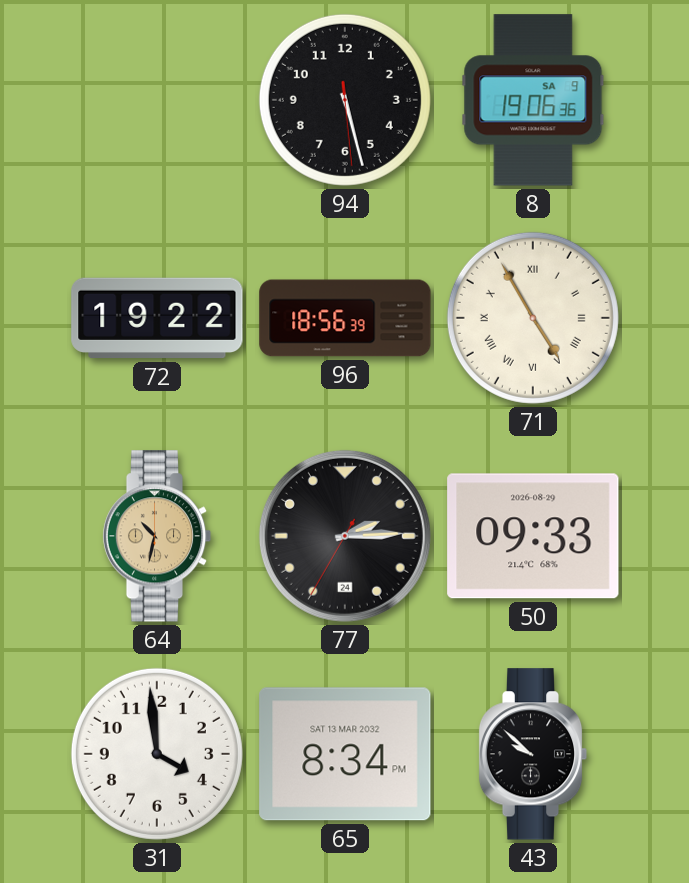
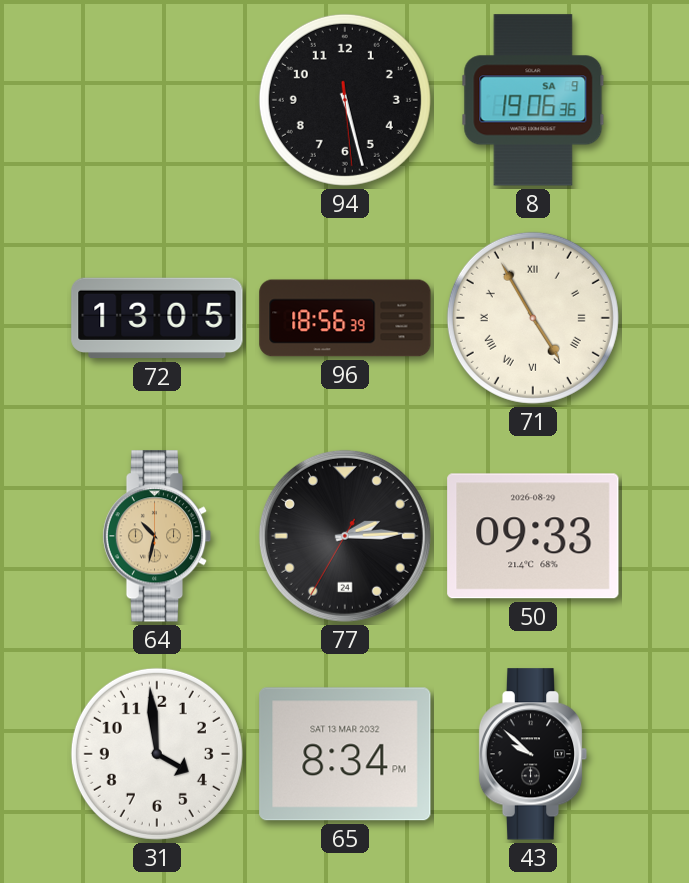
72: 19:22 -> 13:05
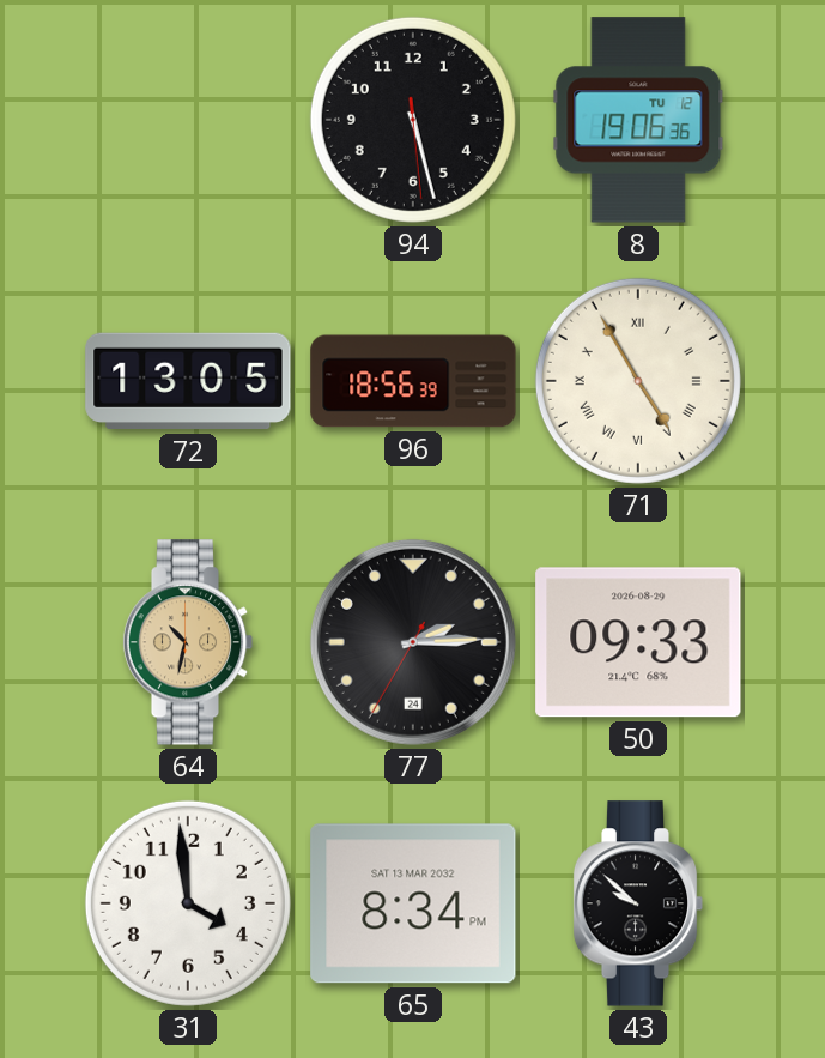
8 date: SA 9 -> TU 12
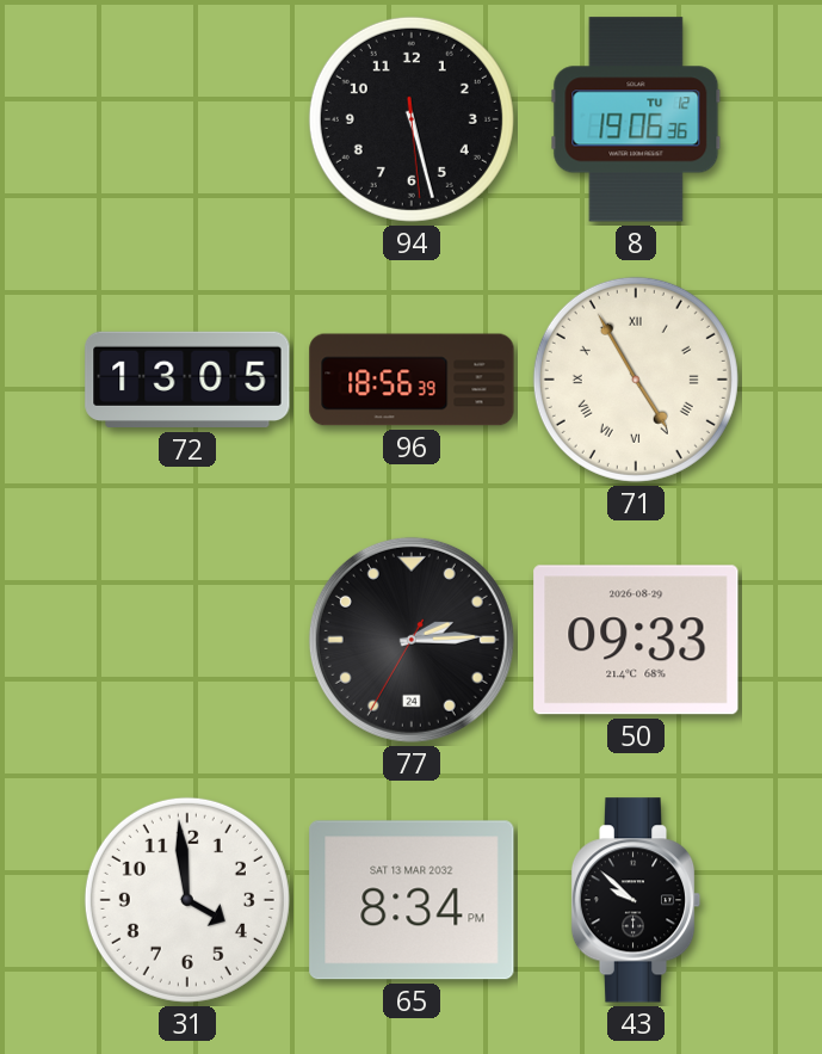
64: 10:32 -> none
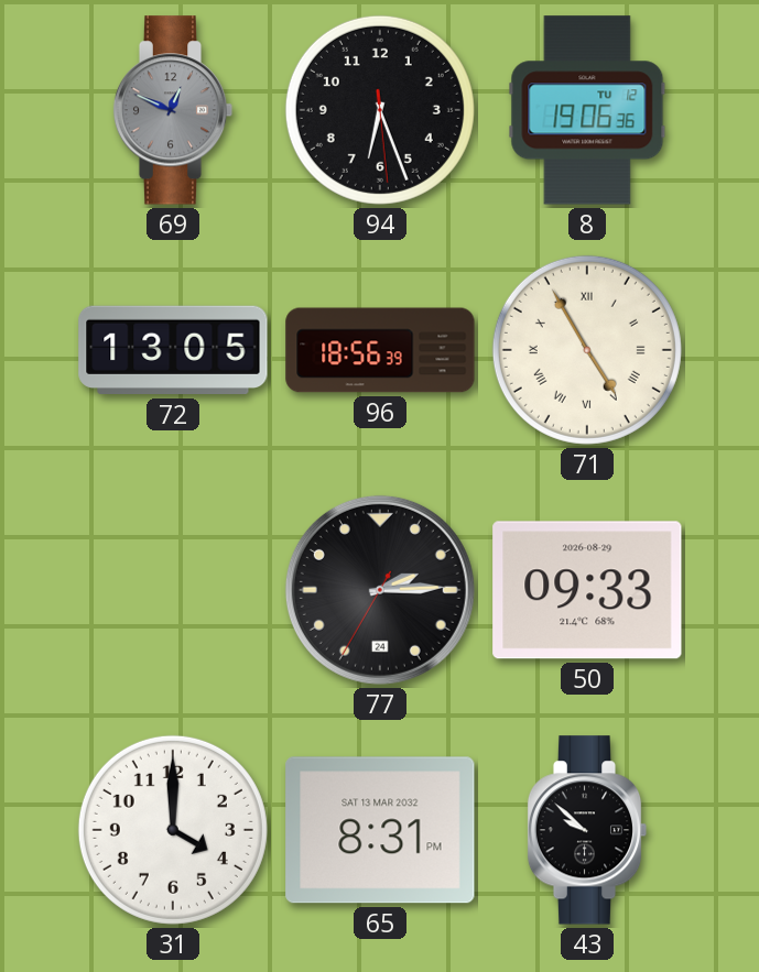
69: none -> 12:49
94: 5:27 -> 6:26
31: 3:59 -> 4:00
65: 8:34 -> 8:31
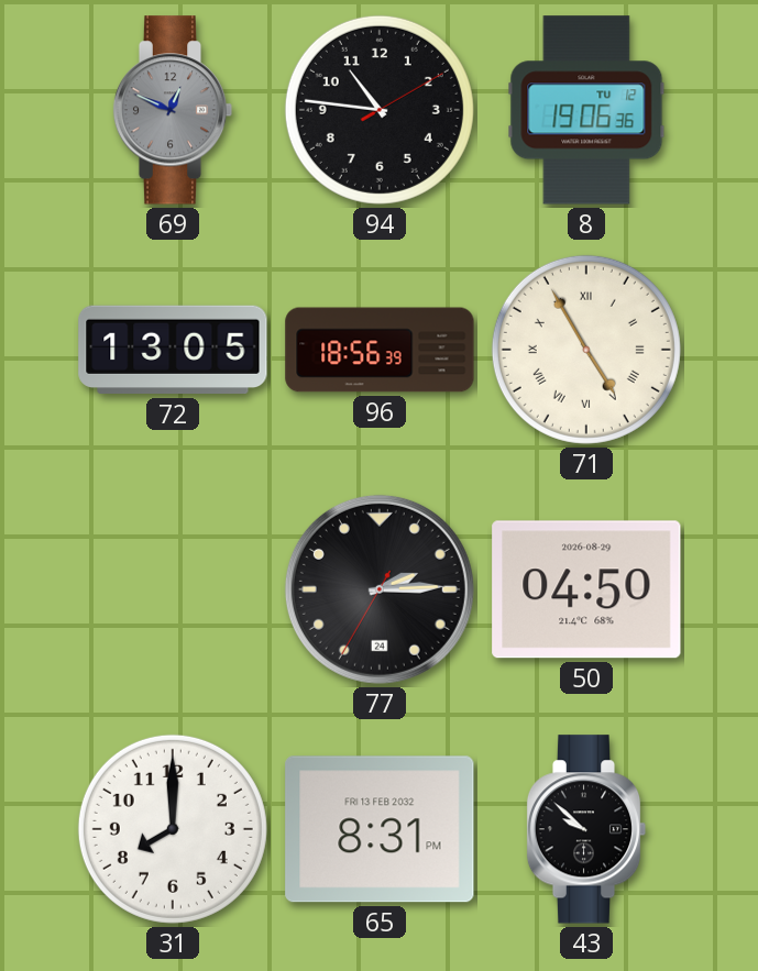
94: 6:26 -> 10:46
50: 09:33 -> 04:50
31: 4:00 -> 8:00
65 date: SAT 13 MAR 2032 -> FRI 13 FEB 2032
